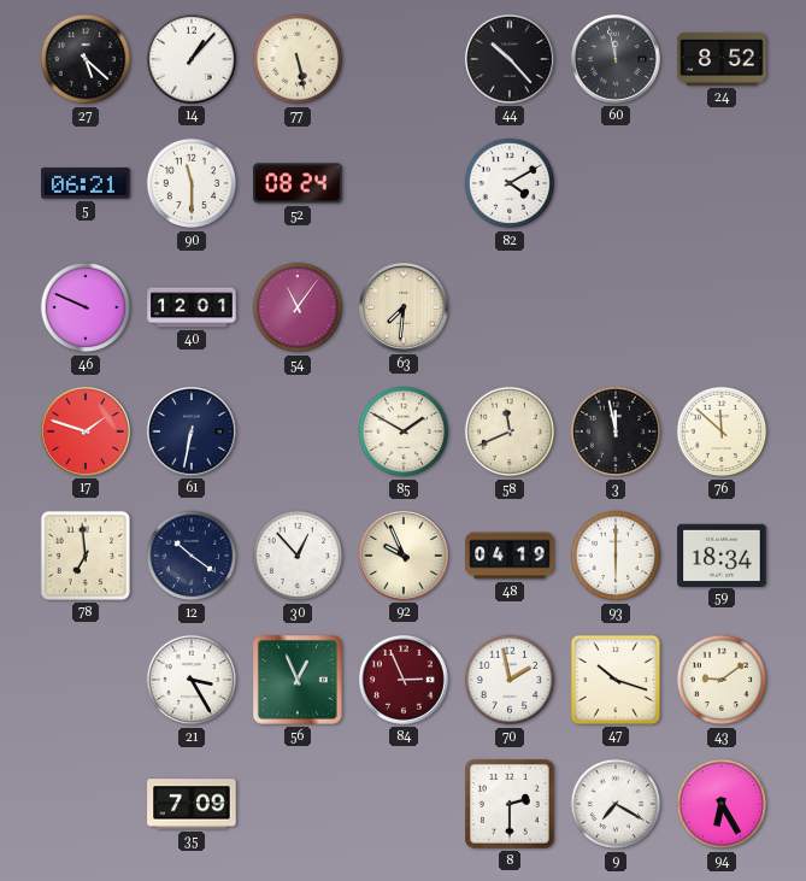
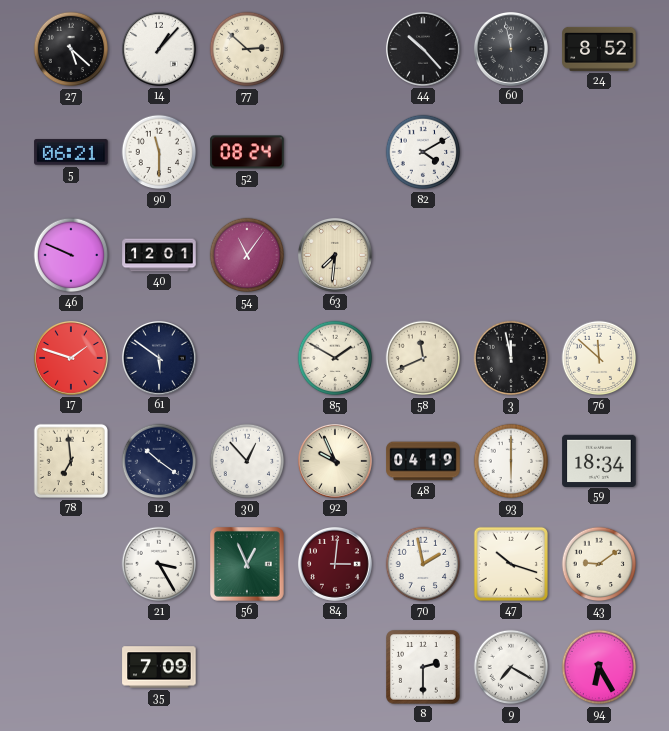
77: 5:28 -> 2:52
61: 6:32 -> 5:51
84: 2:56 -> 3:01
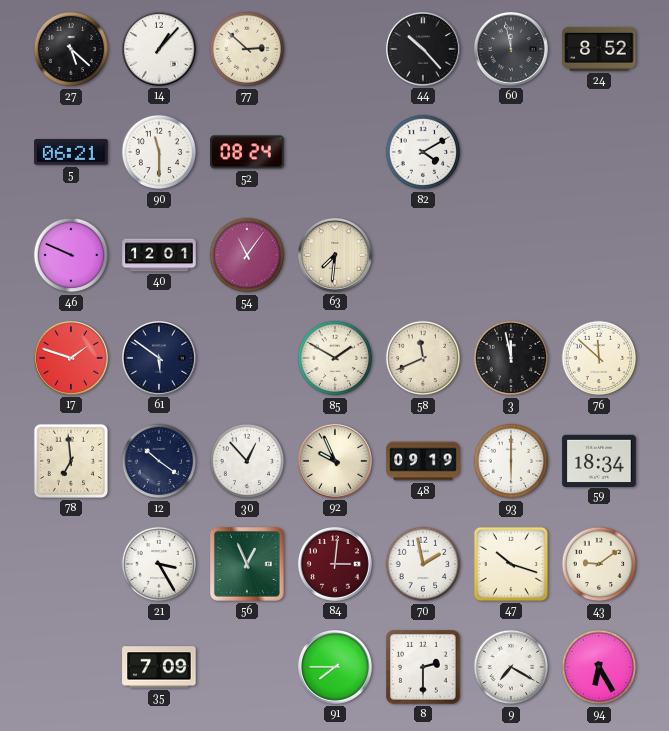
48: 04:19 -> 09:19
91: none -> 7:45
